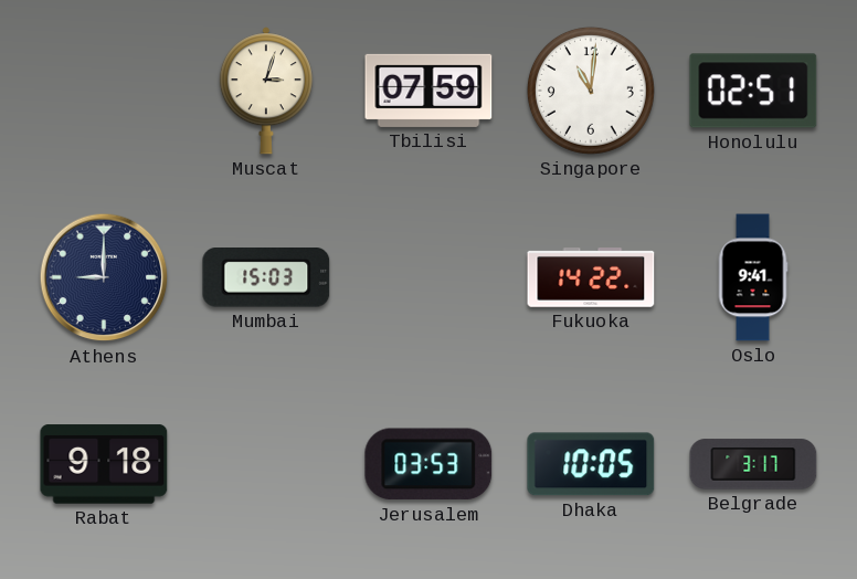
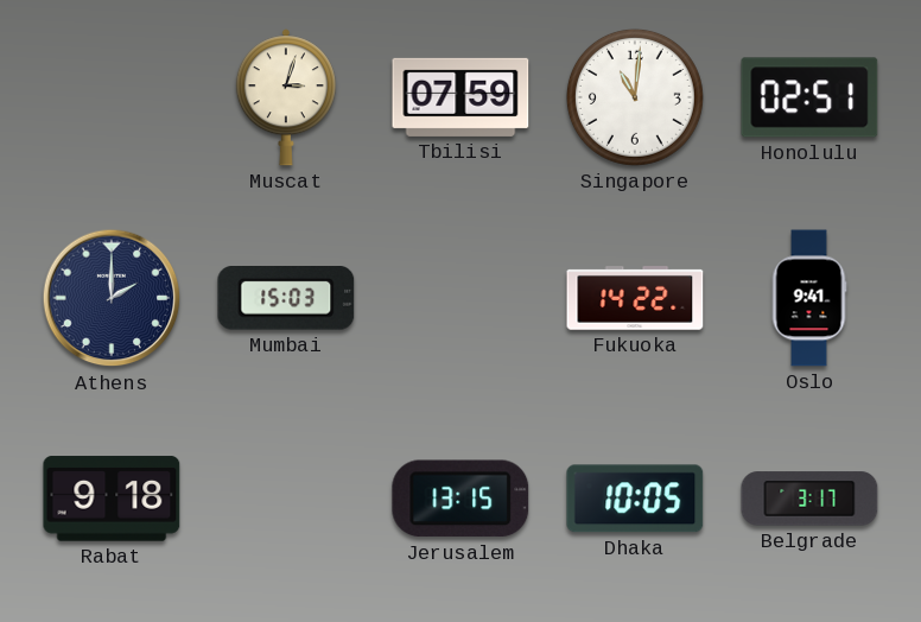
Athens: 9:00 -> 2:00
Jerusalem: 03:53 -> 13:15
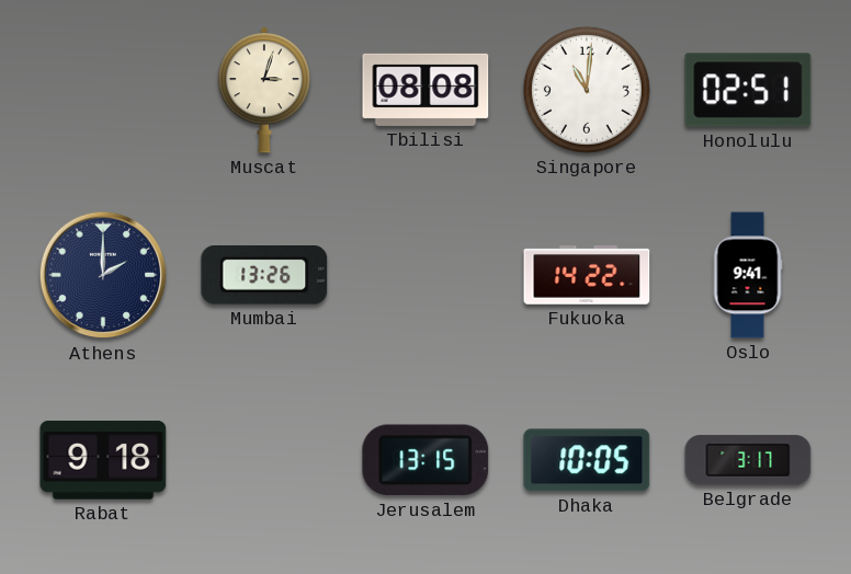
Tbilisi: 07:59 -> 08:08
Mumbai: 15:03 -> 13:26
